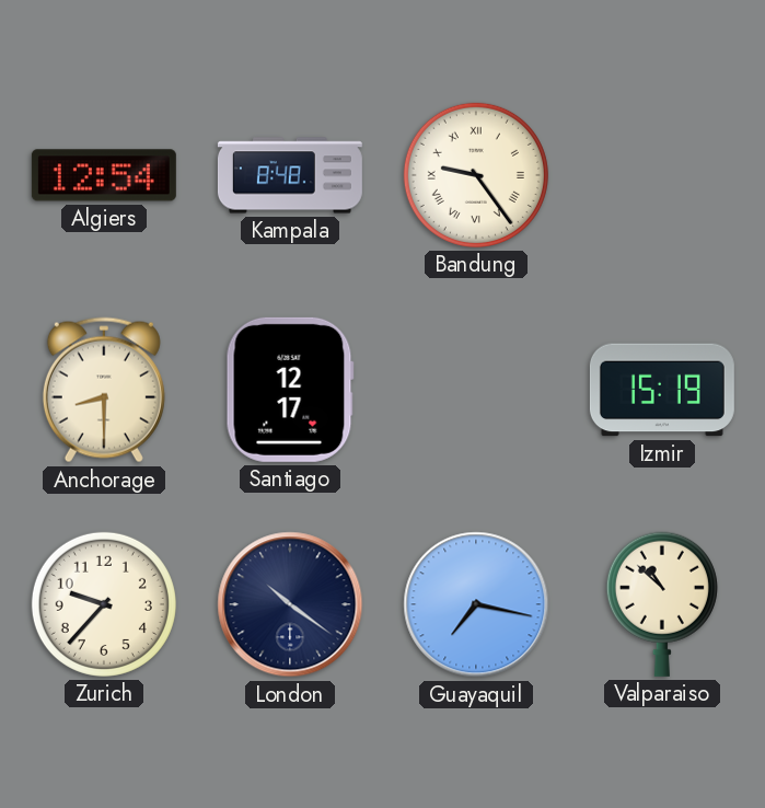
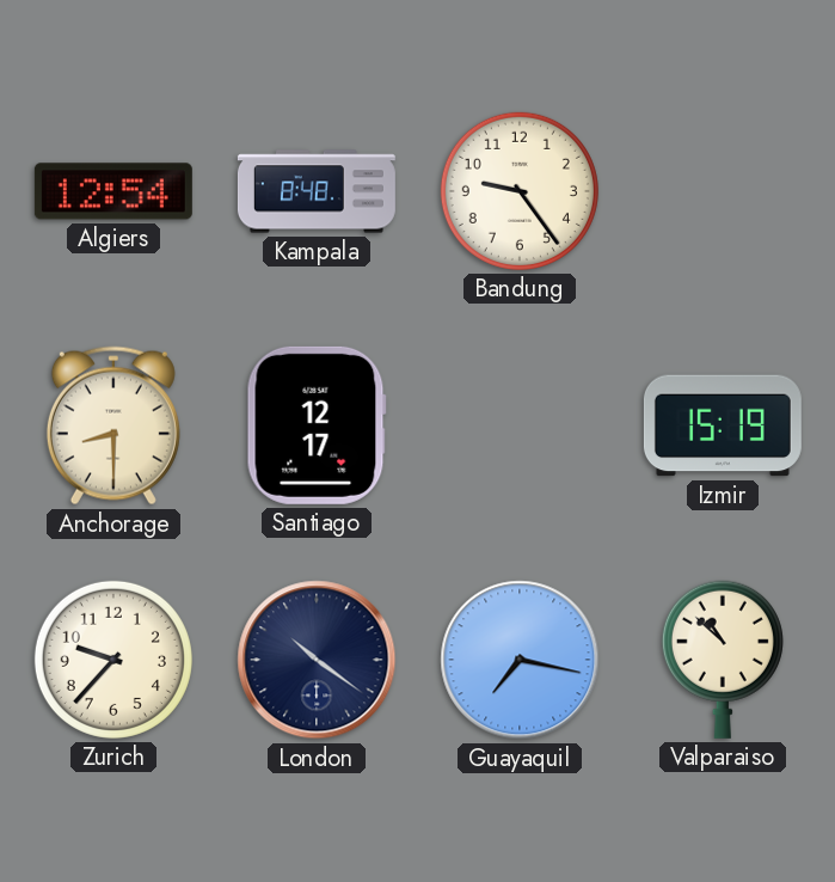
Bandung numerals: Roman -> Arabic
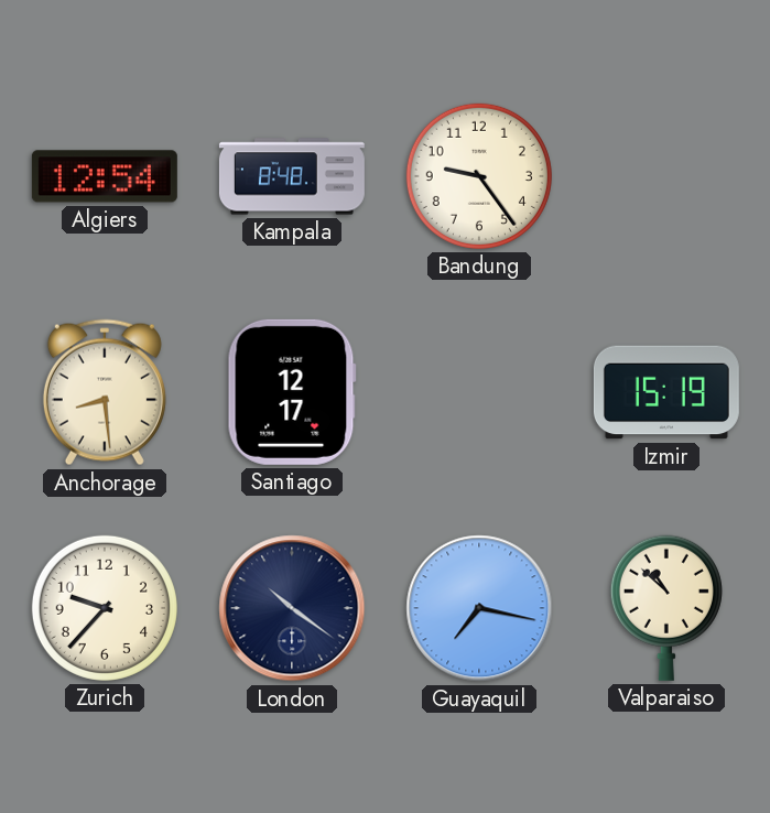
Anchorage: 8:30 -> 8:29
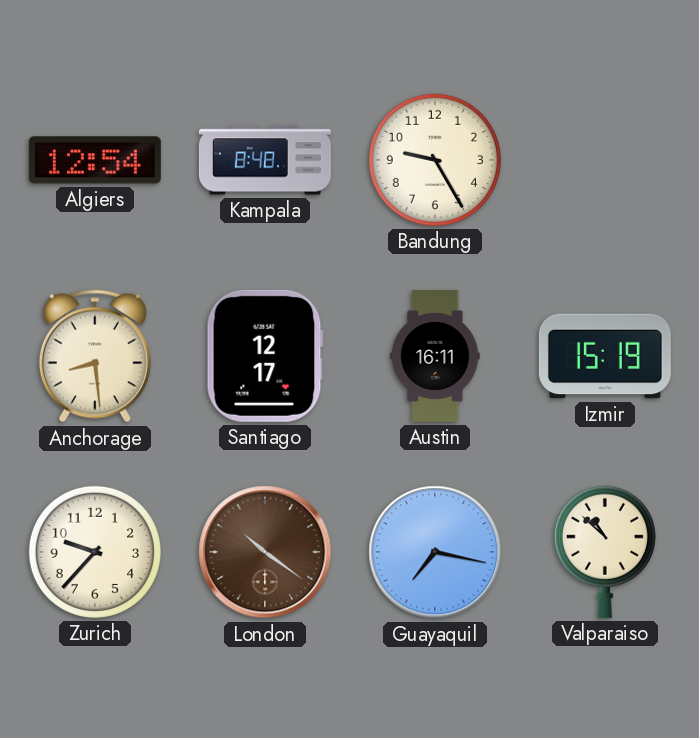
Bandung: 9:24 -> 9:25
Austin: none -> 16:11
London dial: navy -> brown
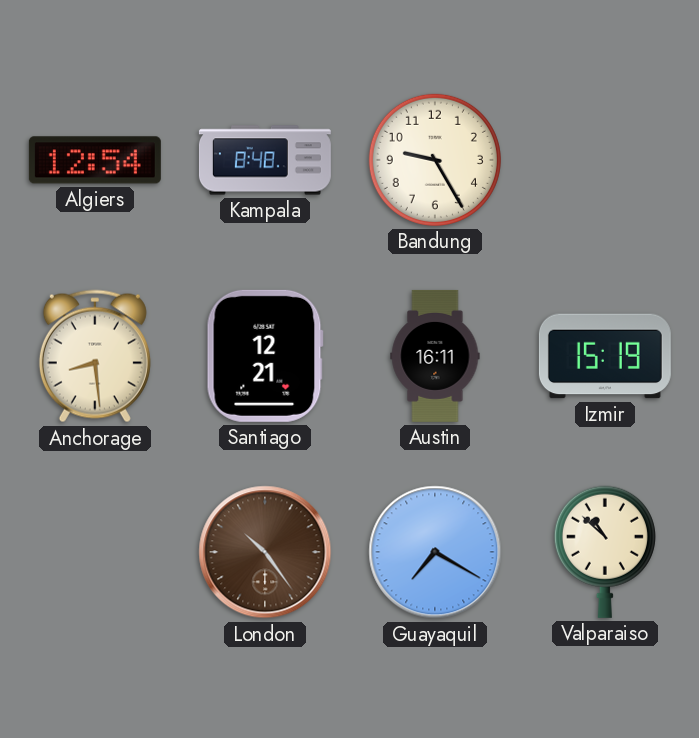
Santiago: 12:17 -> 12:21
Zurich: 9:37 -> none
London: 10:21 -> 10:24
Guayaquil: 7:17 -> 7:20
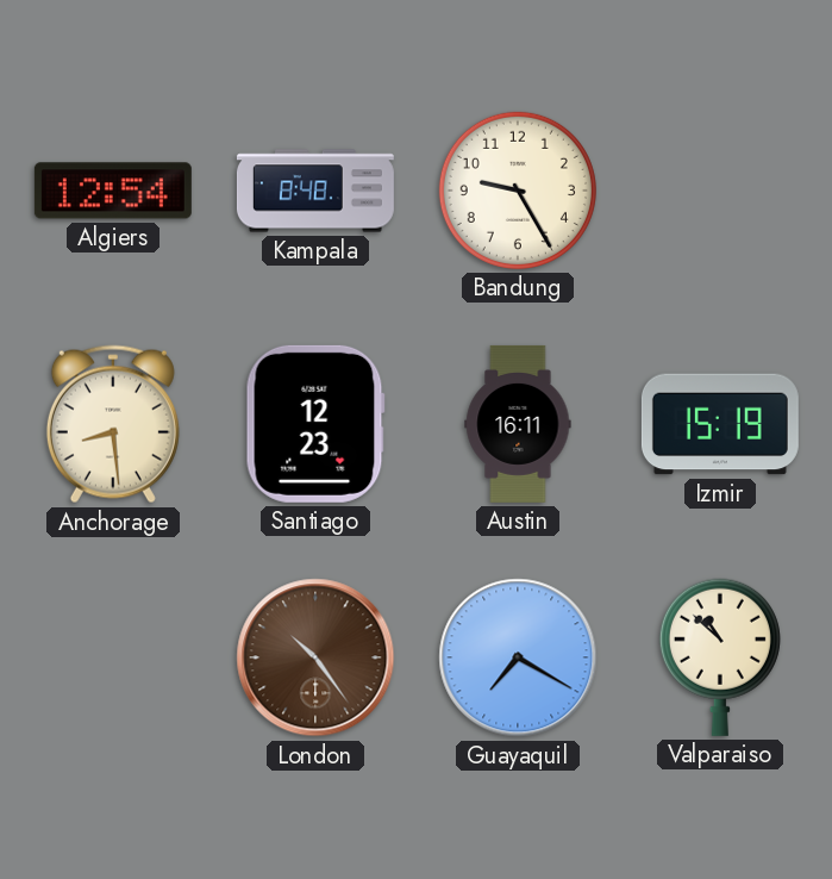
Santiago: 12:21 -> 12:23
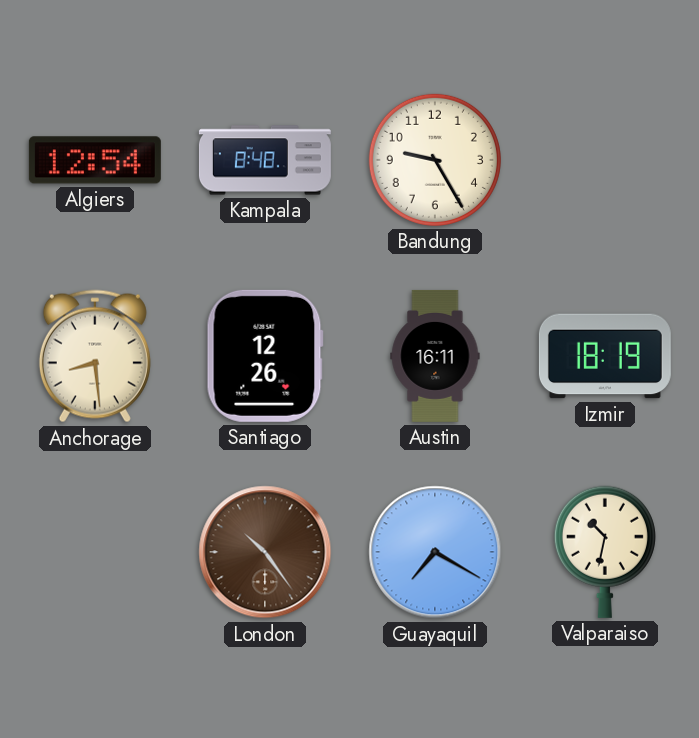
Santiago: 12:23 -> 12:26
Izmir: 15:19 -> 18:19
Valparaiso: 10:52 -> 10:32
